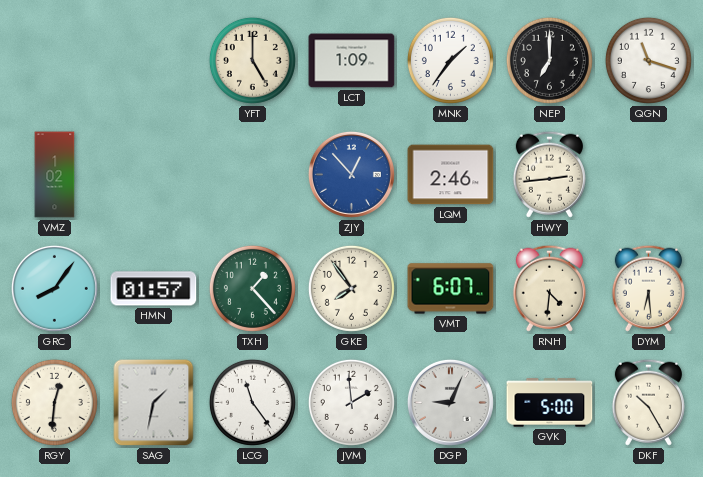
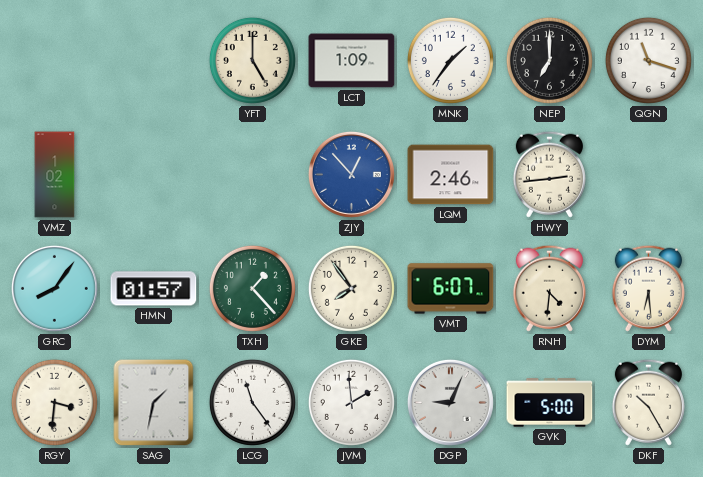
RGY: 12:31 -> 3:31
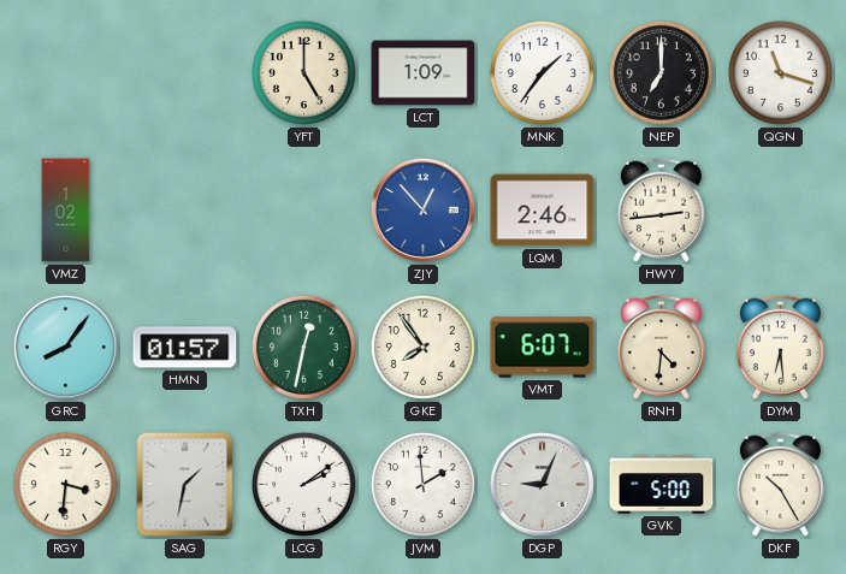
TXH: 1:23 -> 12:32
LCG: 11:24 -> 2:09
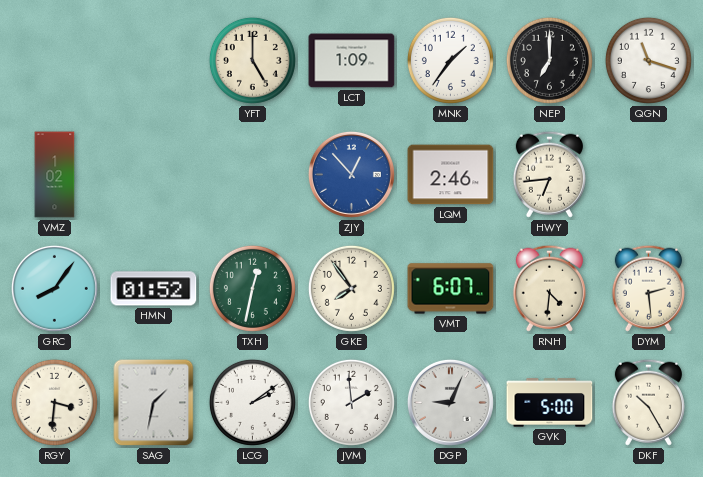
HWY: 2:44 -> 6:44
HMN: 01:57 -> 01:52
DYM: 6:29 -> 2:29
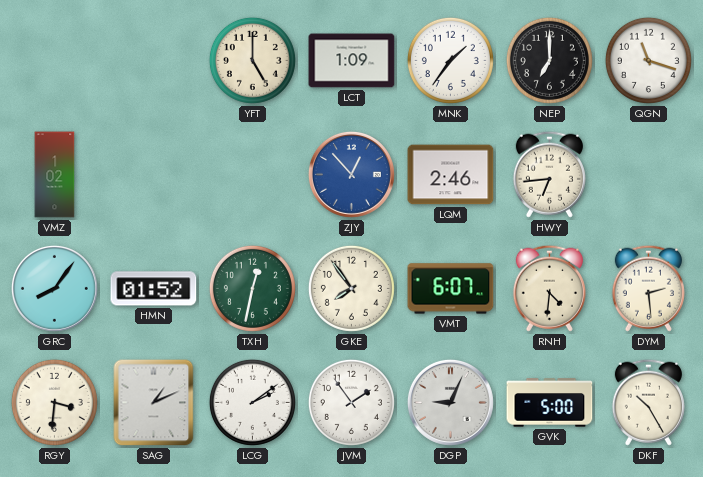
SAG: 1:32 -> 1:11
JVM: 1:59 -> 1:54
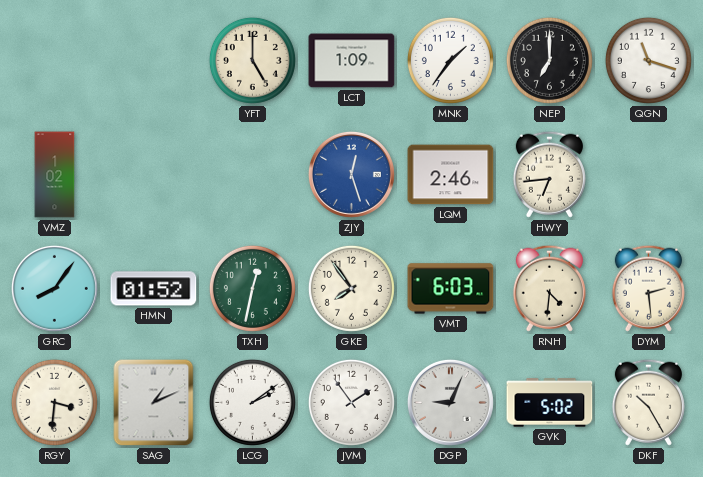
ZJY: 12:53 -> 12:27
VMT: 6:07 -> 6:03
GVK: 5:00 -> 5:02
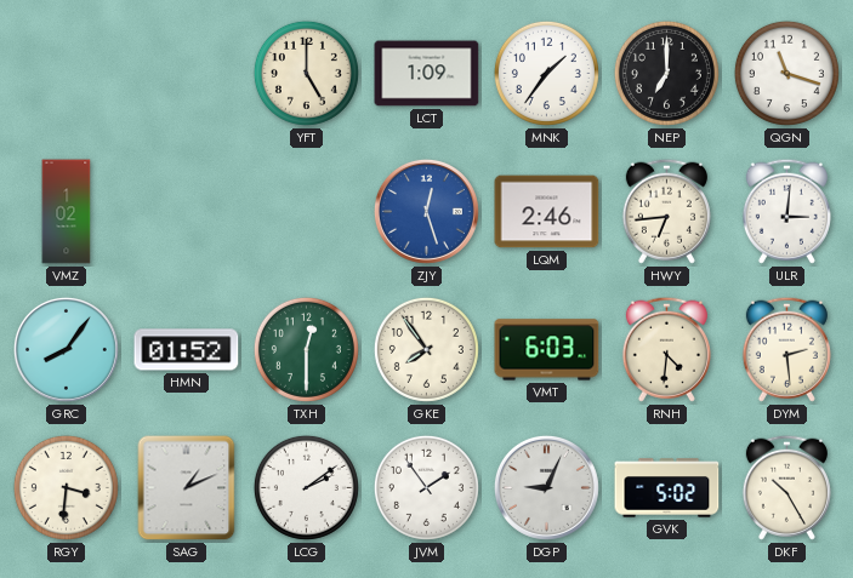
ULR: none -> 3:01
TXH: 12:32 -> 12:30
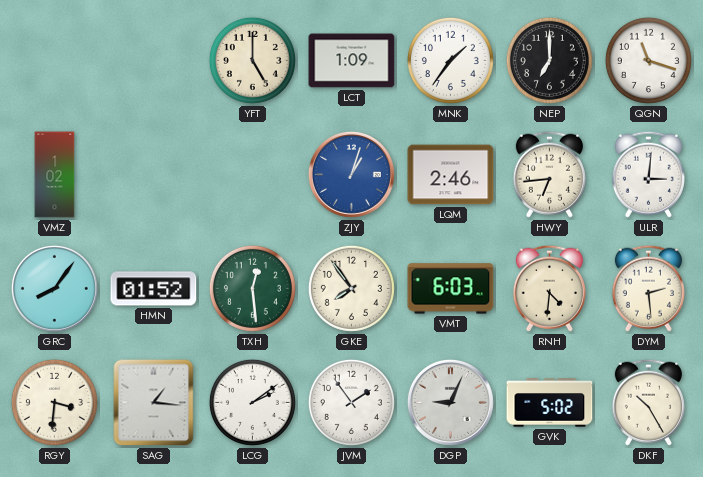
ZJY: 12:27 -> 1:03
TXH: 12:30 -> 12:29
SAG: 1:11 -> 1:16
